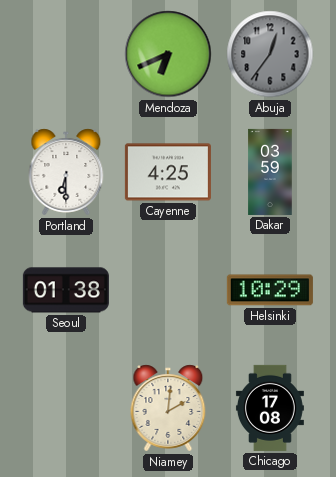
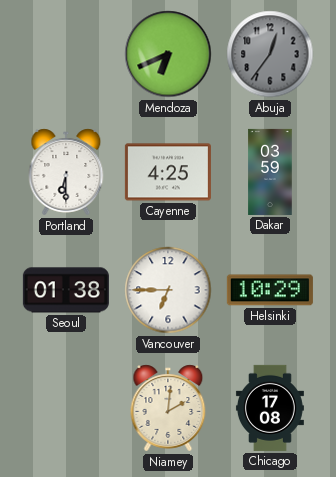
Vancouver: none -> 6:45
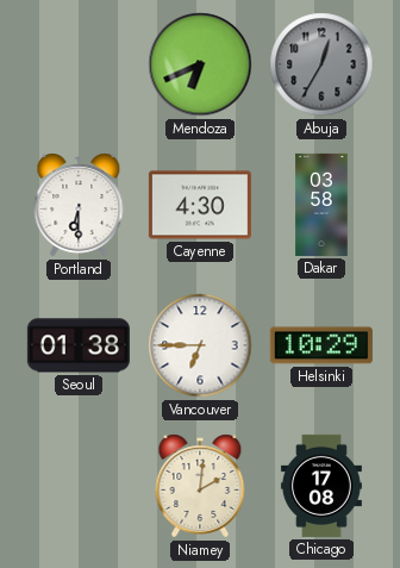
Abuja: 12:36 -> 12:35
Cayenne: 4:25 -> 4:30
Dakar: 03:59 -> 03:58
